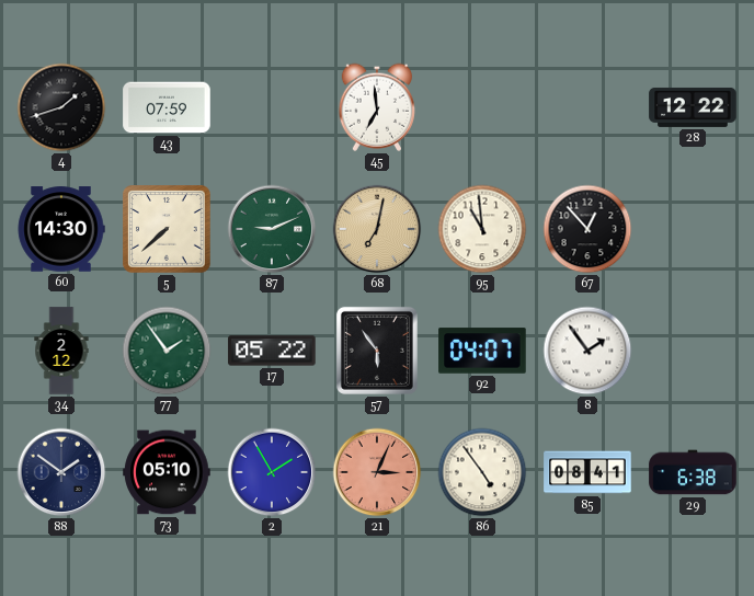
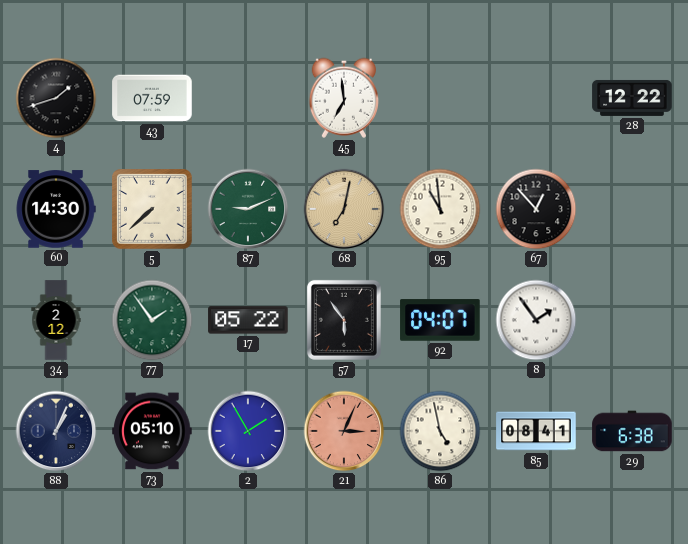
88: 1:51 -> 1:04
86: 4:54 -> 4:58
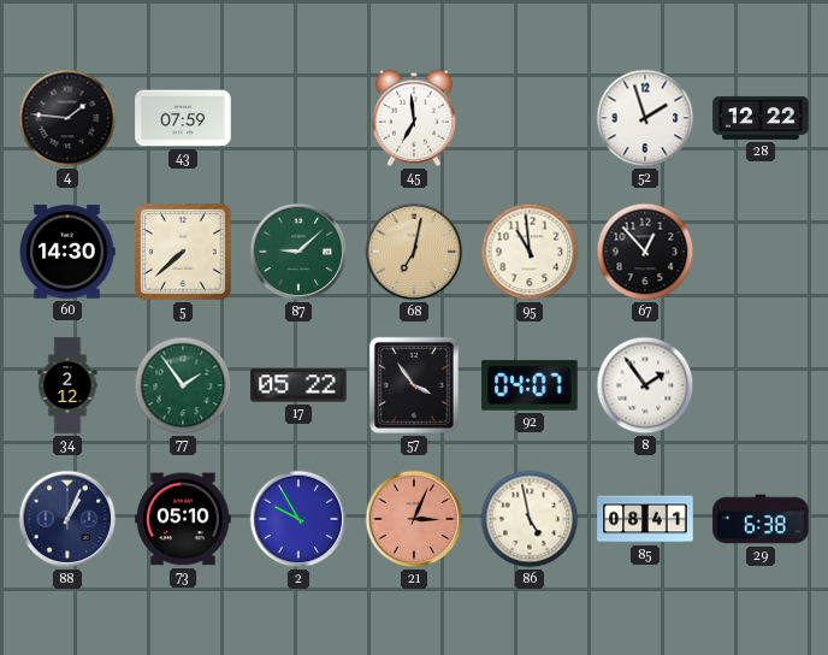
4: 1:42 -> 1:46
52: none -> 1:57
87: 9:11 -> 9:08
57: 5:54 -> 3:54
2: 1:55 -> 9:55
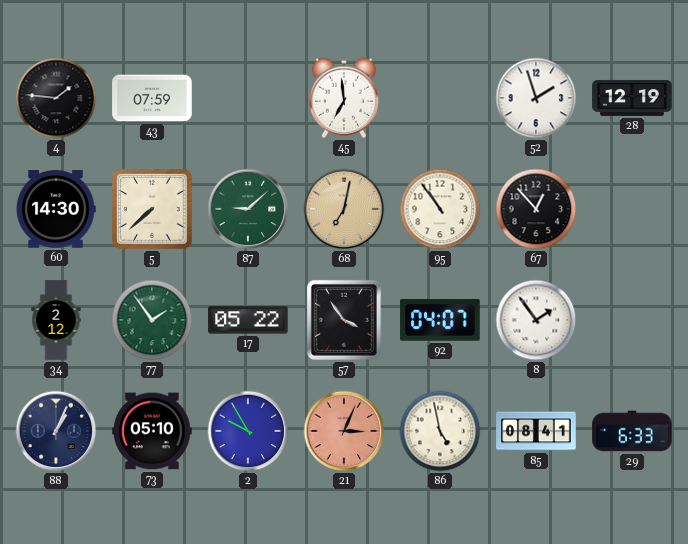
28: 12:22 -> 12:19
95: 10:59 -> 10:54
29: 6:38 -> 6:33
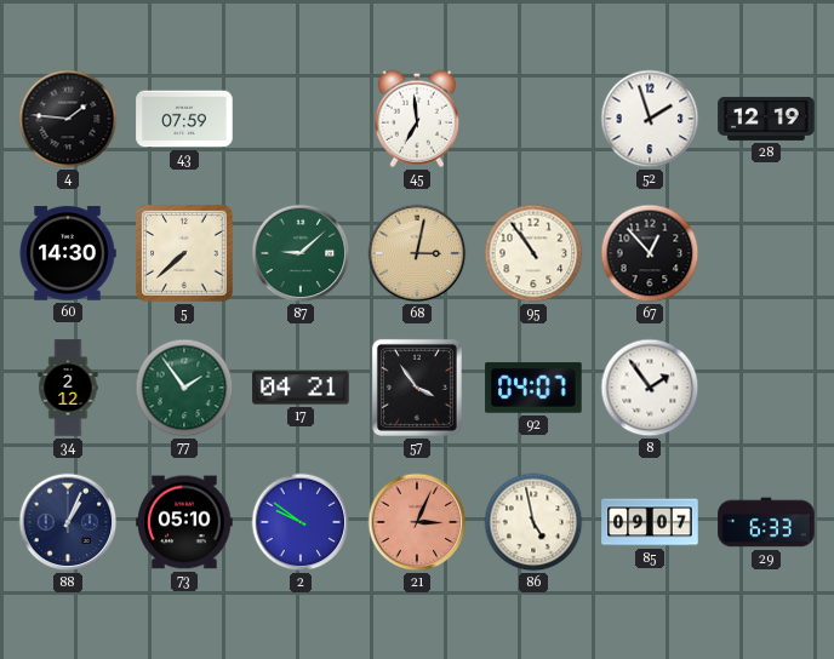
68: 7:02 -> 3:02
17: 05:22 -> 04:21
2: 9:55 -> 9:51
85: 08:41 -> 09:07
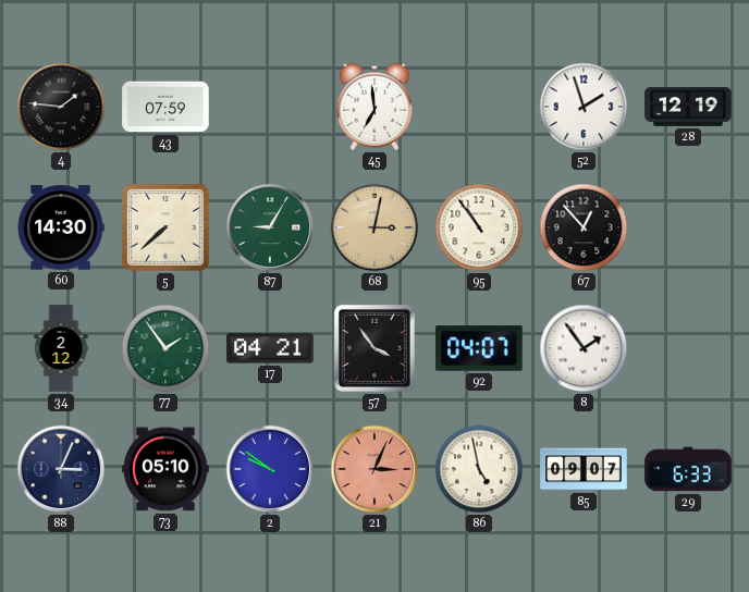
87: 9:08 -> 9:05
88: 1:04 -> 3:04
